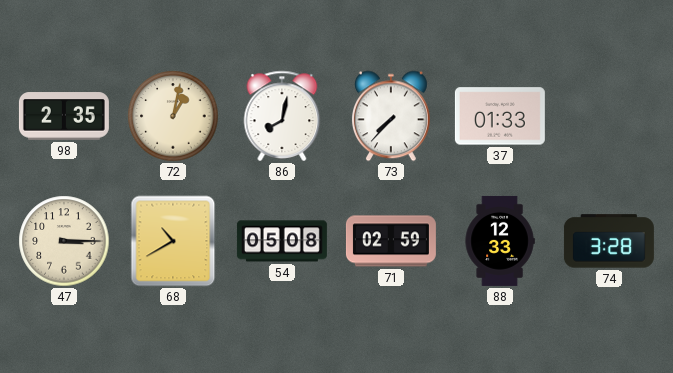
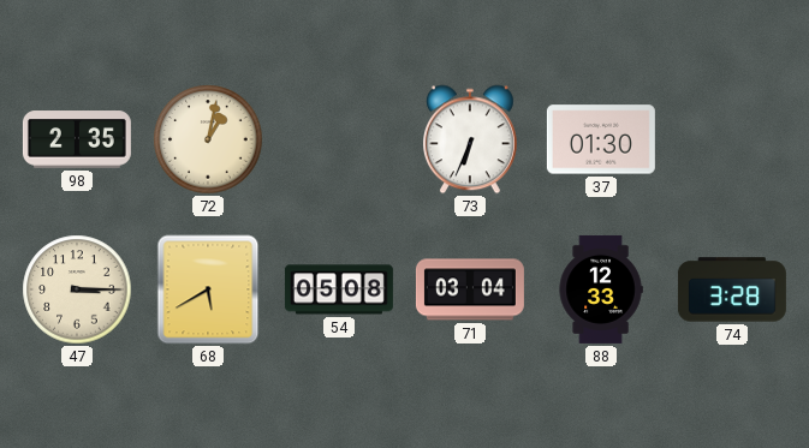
86: 8:02 -> none
73: 7:37 -> 6:34
37: 01:33 -> 01:30
68: 10:40 -> 5:40
71: 02:59 -> 03:04
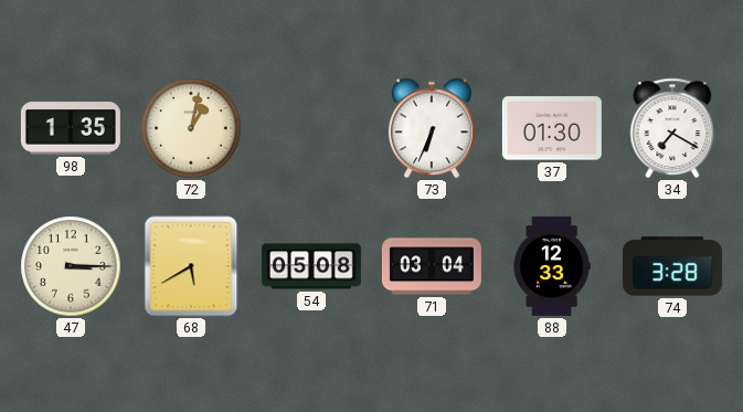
98: 2:35 -> 1:35
34: none -> 7:20
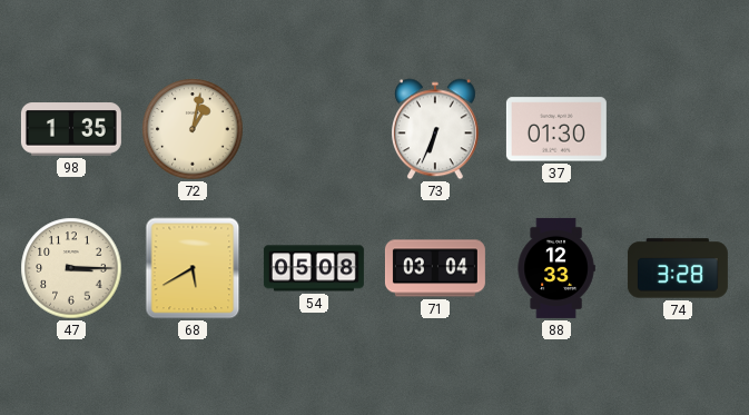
34: 7:20 -> none
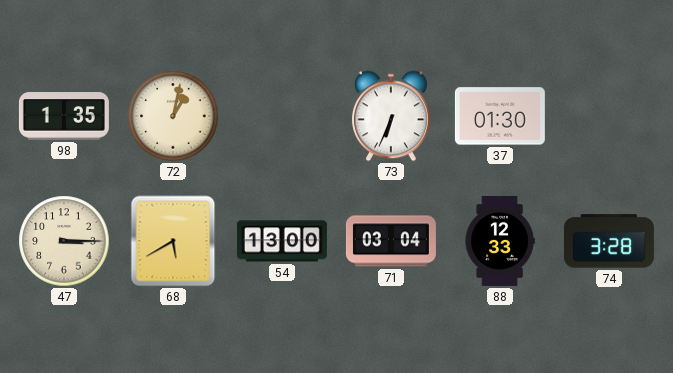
54: 05:08 -> 13:00
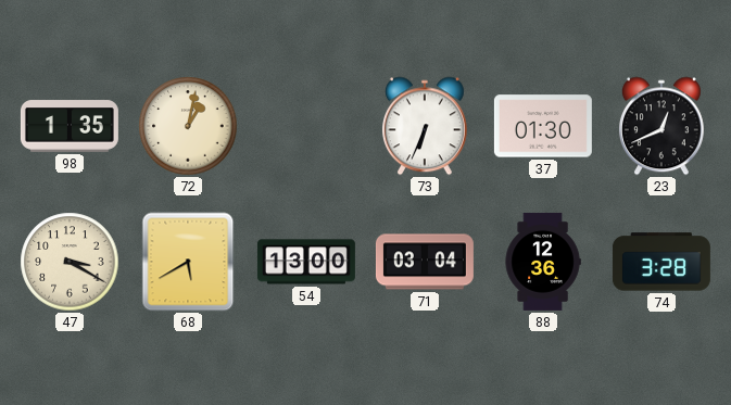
23: none -> 12:41
47: 3:15 -> 3:20
88: 12:33 -> 12:36
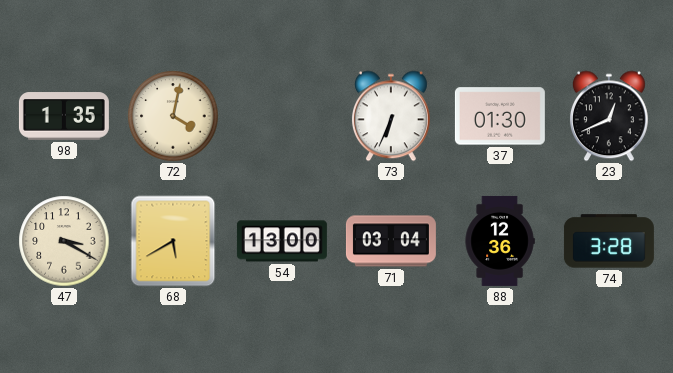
72: 1:02 -> 4:02
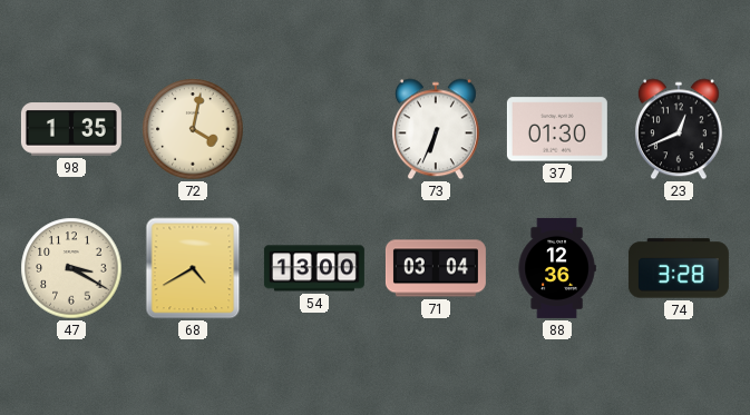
68: 5:40 -> 4:40
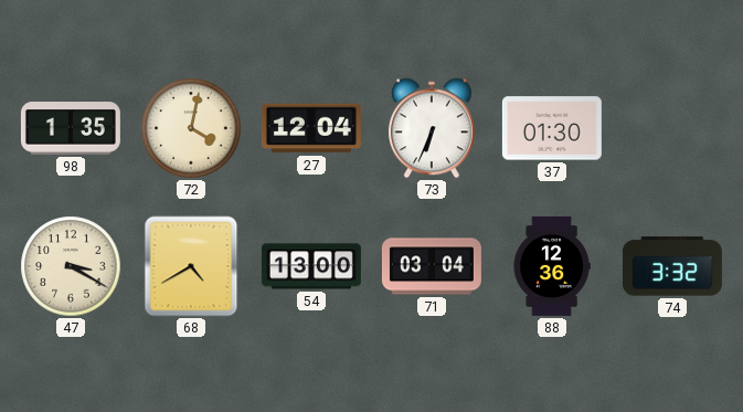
27: none -> 12:04
23: 12:41 -> none
74: 3:28 -> 3:32
